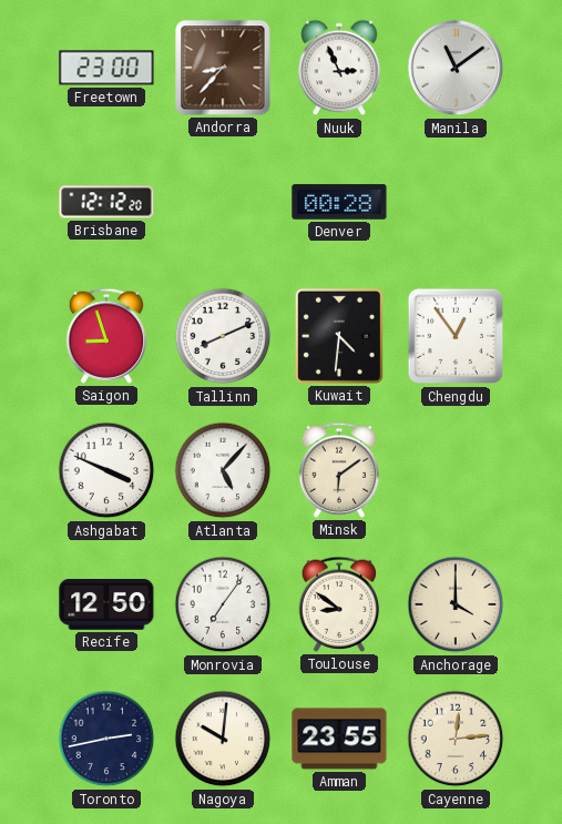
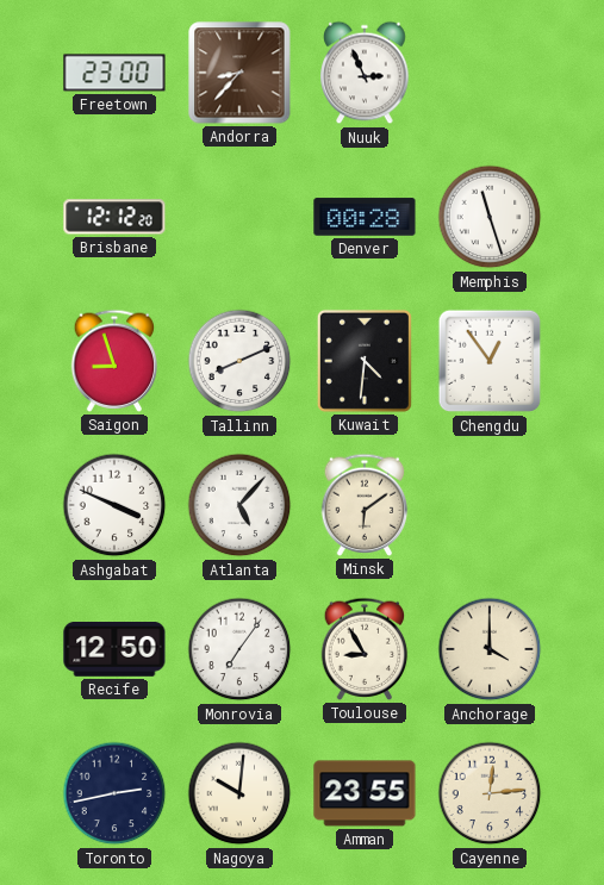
Manila: 11:09 -> none
Memphis: none -> 11:27
Toulouse: 8:51 -> 8:55
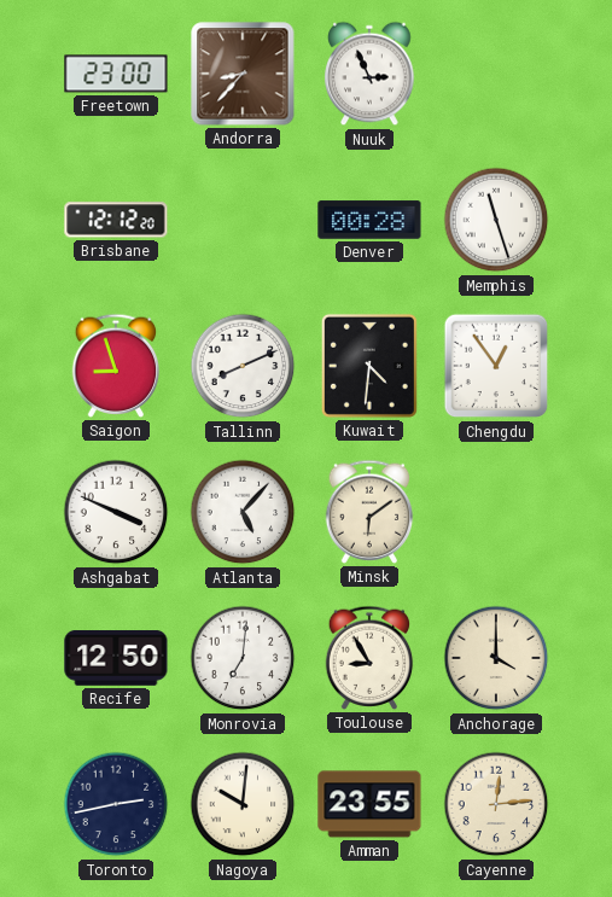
Monrovia: 7:06 -> 7:01
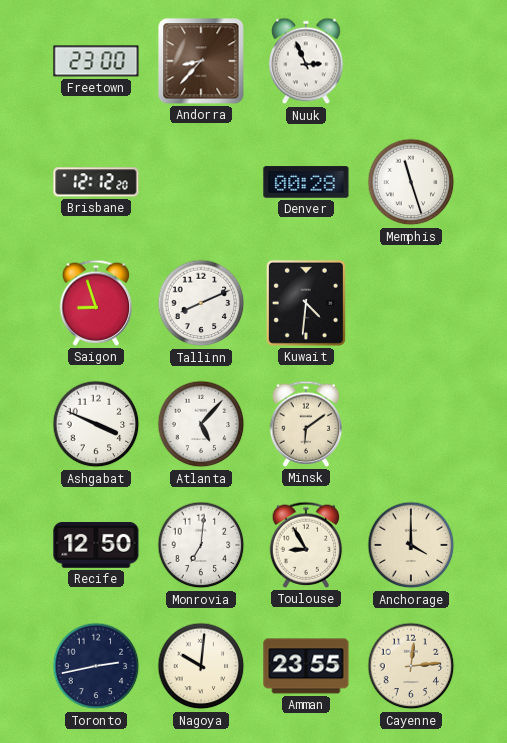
Chengdu: 12:54 -> none
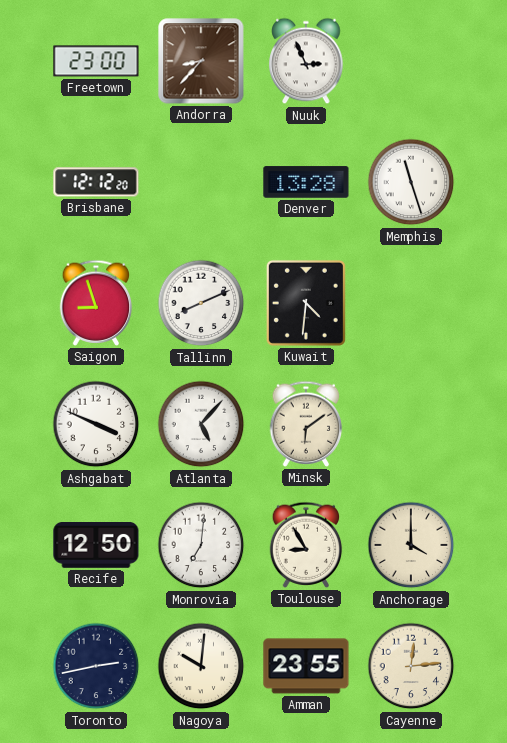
Denver: 00:28 -> 13:28
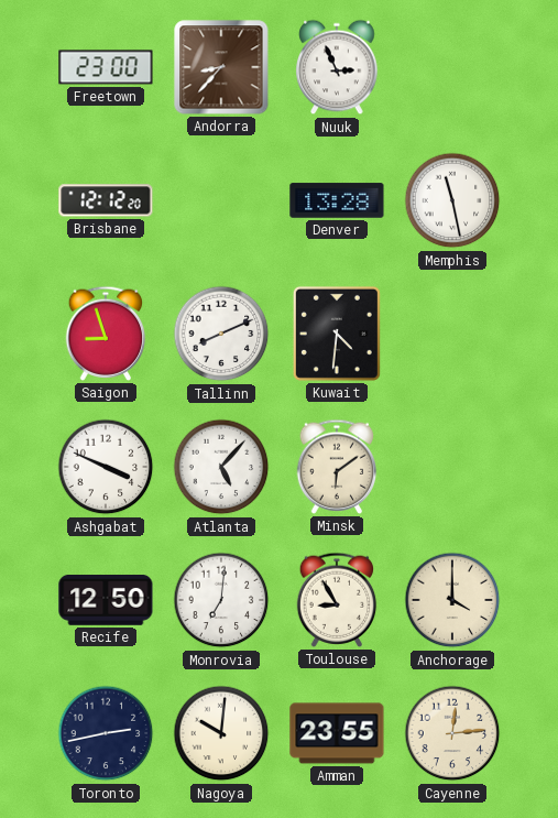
Memphis: 11:27 -> 11:28
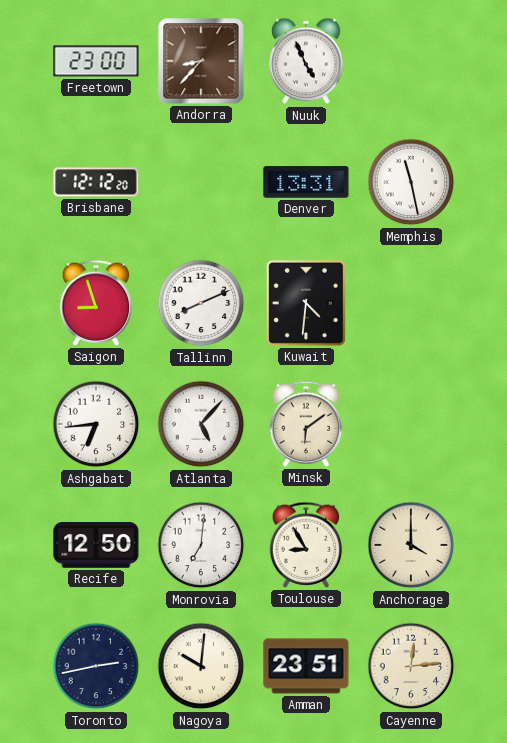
Nuuk: 2:56 -> 4:56
Denver: 13:28 -> 13:31
Ashgabat: 3:49 -> 6:44
Amman: 23:55 -> 23:51
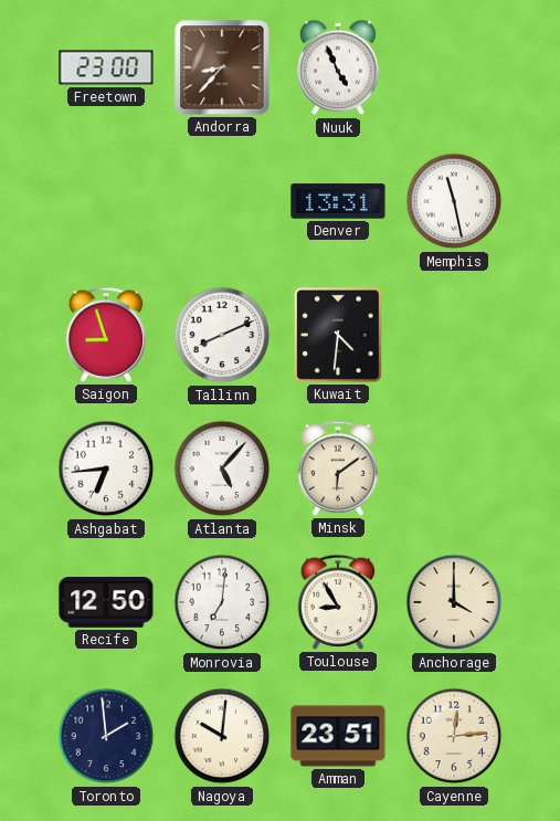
Brisbane: 12:12 -> none
Toronto: 2:43 -> 1:59
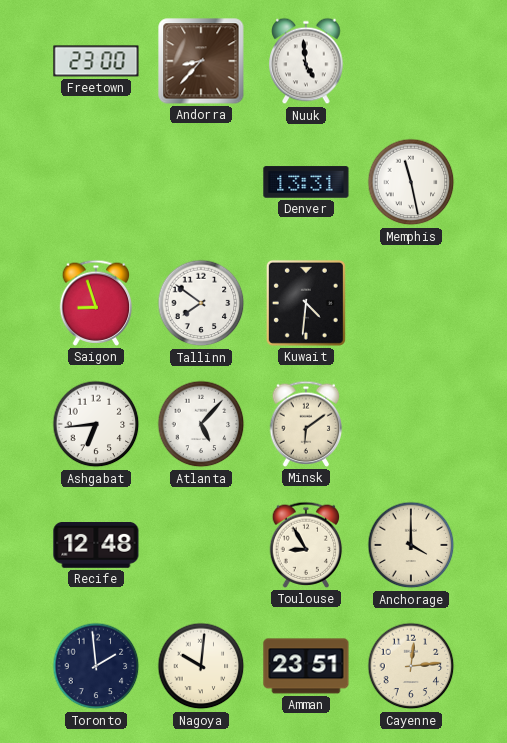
Nuuk: 4:56 -> 4:59
Tallinn: 8:11 -> 7:51
Recife: 12:50 -> 12:48
Monrovia: 7:01 -> none
